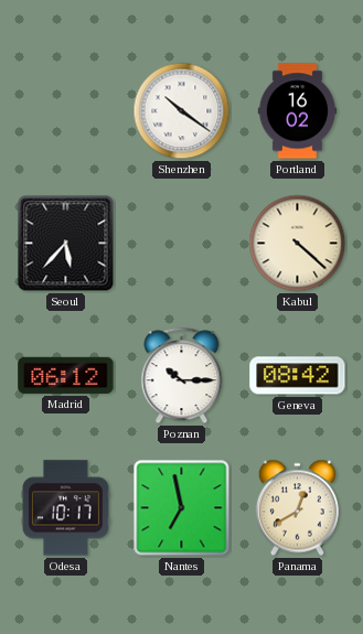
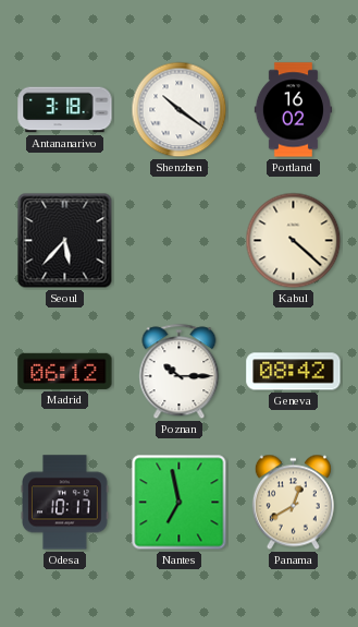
Antananarivo: none -> 3:18
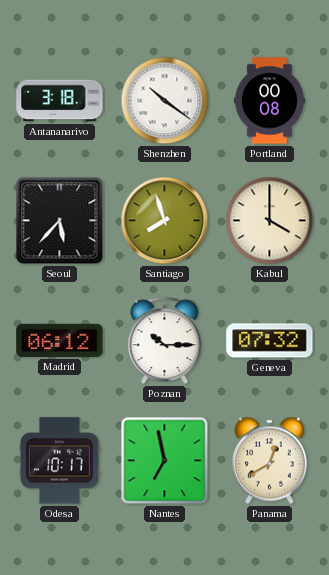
Portland: 16:02 -> 00:08
Santiago: none -> 7:57
Kabul: 4:22 -> 4:00
Geneva: 08:42 -> 07:32
